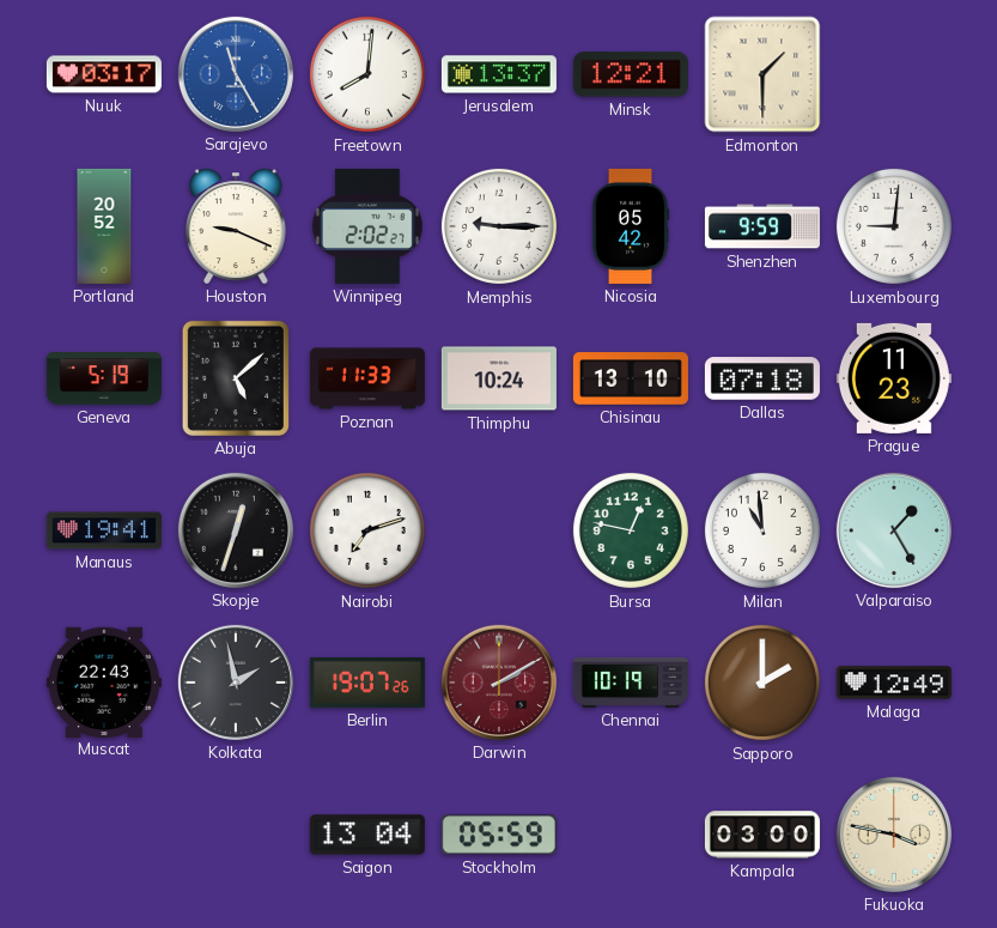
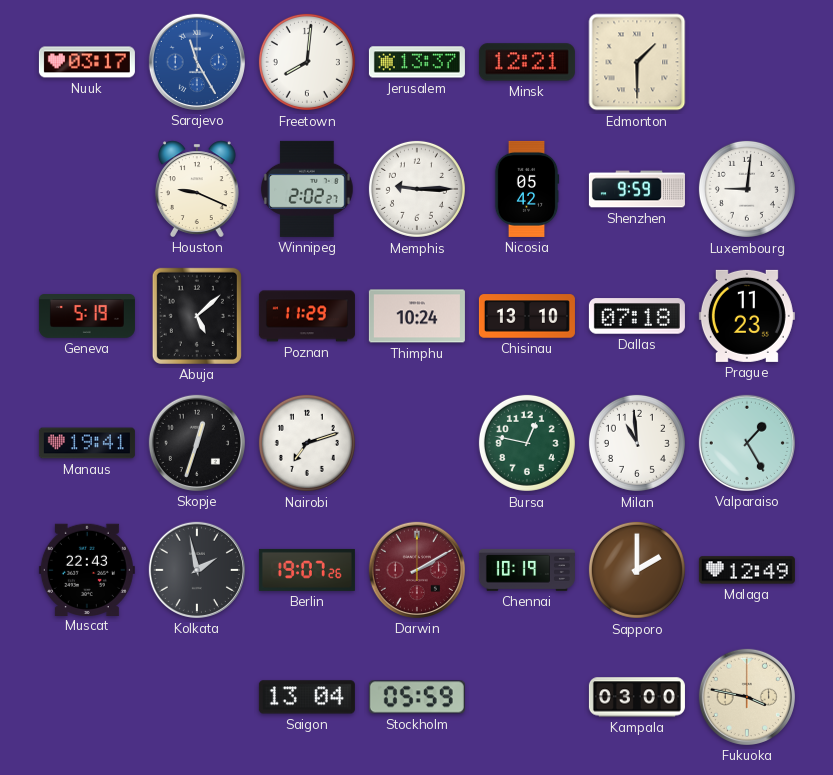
Portland: 20:52 -> none
Poznan: 11:33 -> 11:29
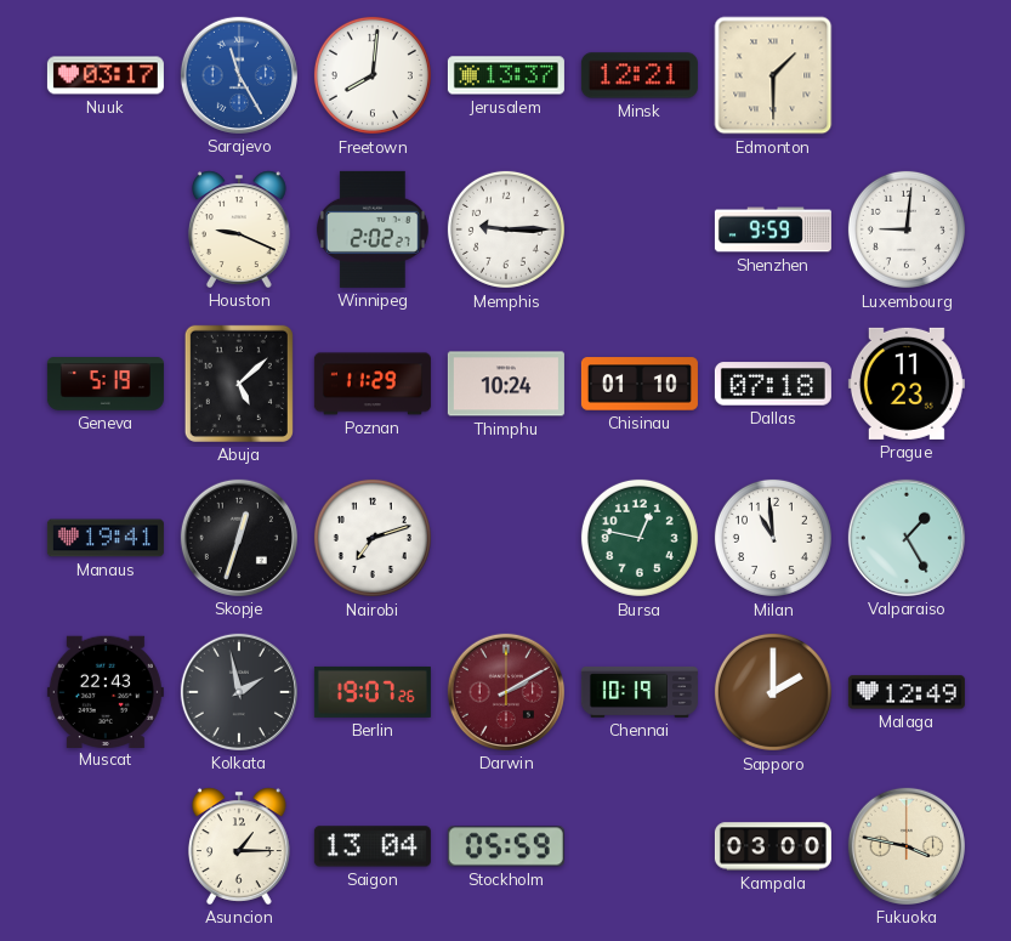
Nicosia: 05:42 -> none
Chisinau: 13:10 -> 01:10
Asuncion: none -> 1:15
